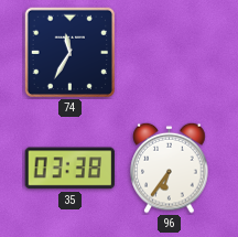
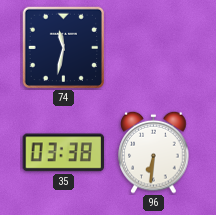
74: 11:35 -> 11:32
96: 6:36 -> 6:31
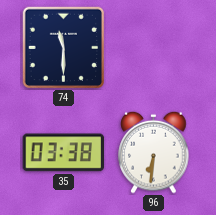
74: 11:32 -> 11:30
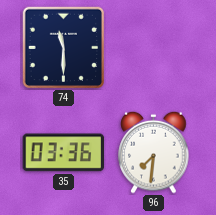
35: 03:38 -> 03:36
96: 6:31 -> 7:31
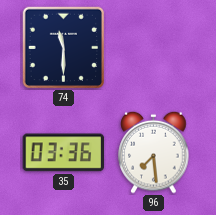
96: 7:31 -> 7:29
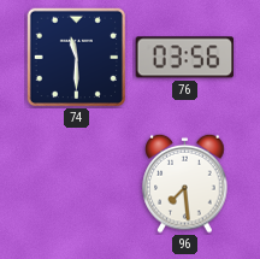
76: none -> 03:56
35: 03:36 -> none
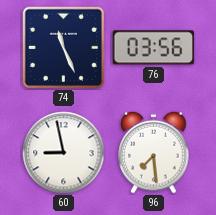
74: 11:30 -> 11:26
60: none -> 8:58
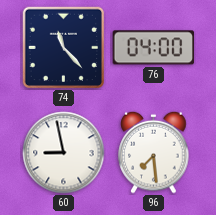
74: 11:26 -> 11:23
76: 03:56 -> 04:00
